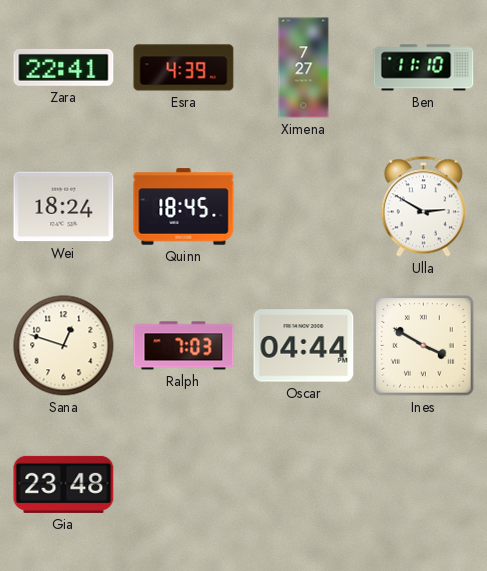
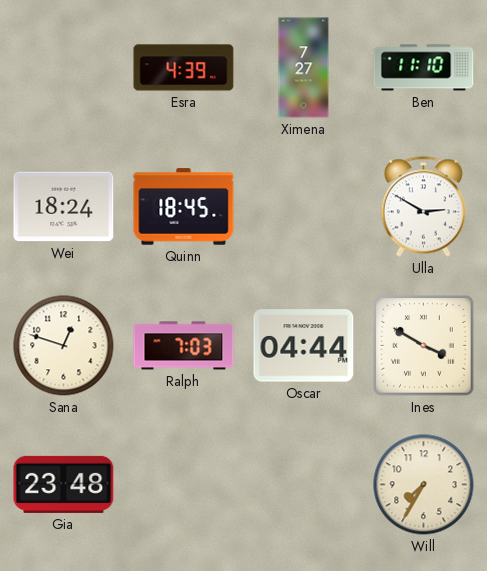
Zara: 22:41 -> none
Will: none -> 7:35
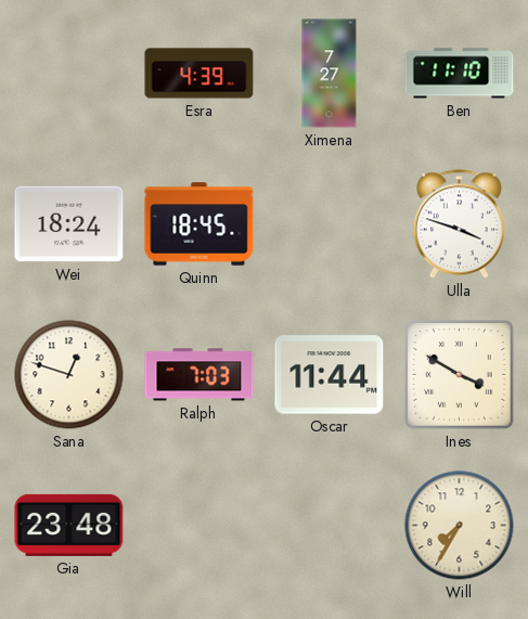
Ulla: 2:50 -> 3:48
Oscar: 04:44 -> 11:44
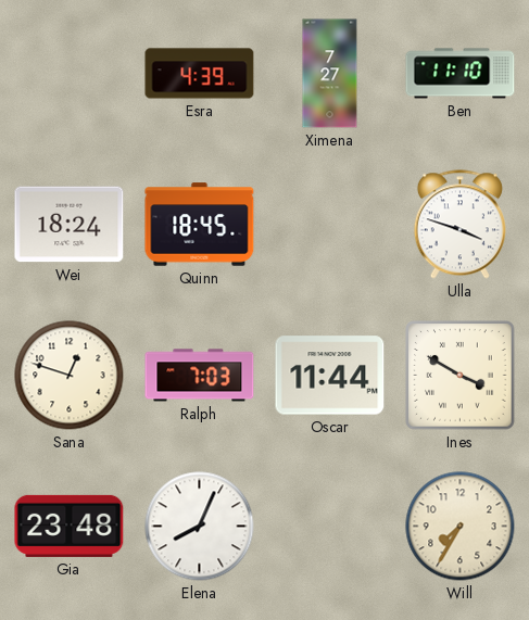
Elena: none -> 8:04
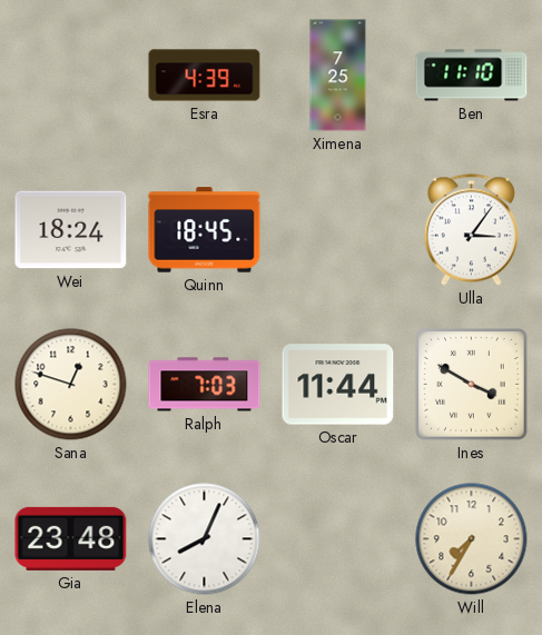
Ximena: 7:27 -> 7:25
Ulla: 3:48 -> 3:06
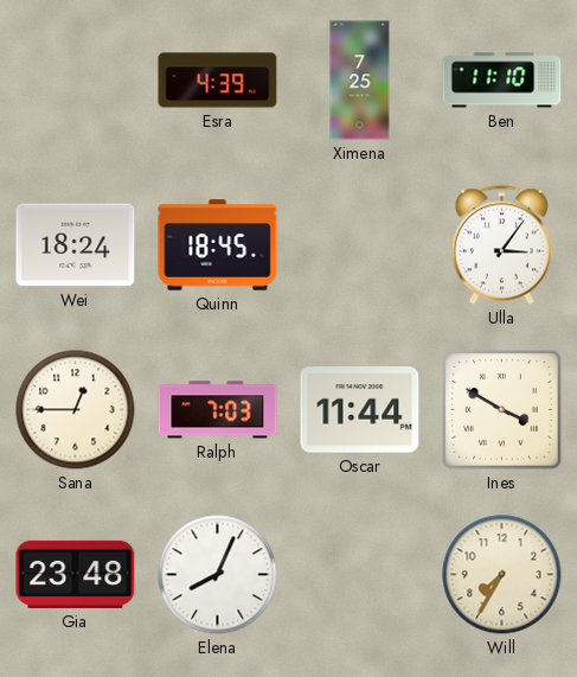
Sana: 12:48 -> 12:45
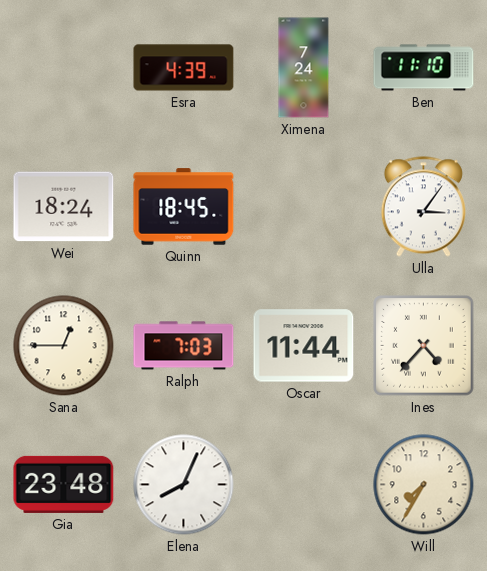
Ximena: 7:25 -> 7:24
Ines: 3:50 -> 4:37
